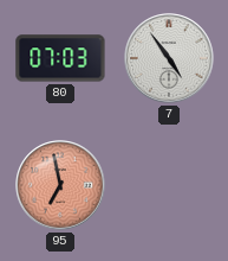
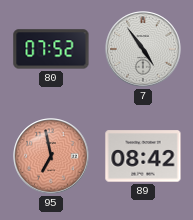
80: 07:03 -> 07:52
89: none -> 08:42
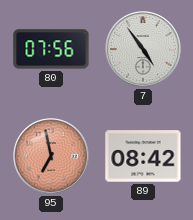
80: 07:52 -> 07:56
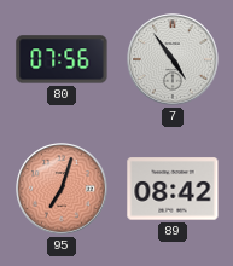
95: 6:58 -> 7:03
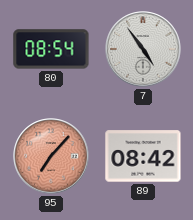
80: 07:56 -> 08:54
95: 7:03 -> 7:07
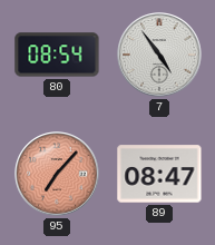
89: 08:42 -> 08:47
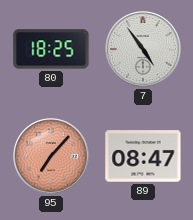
80: 08:54 -> 18:25
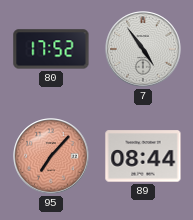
80: 18:25 -> 17:52
89: 08:47 -> 08:44
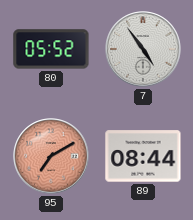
80: 17:52 -> 05:52
95: 7:07 -> 7:10
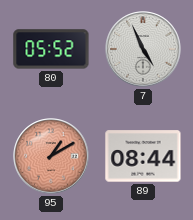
7: 4:54 -> 4:56
95: 7:10 -> 1:10
